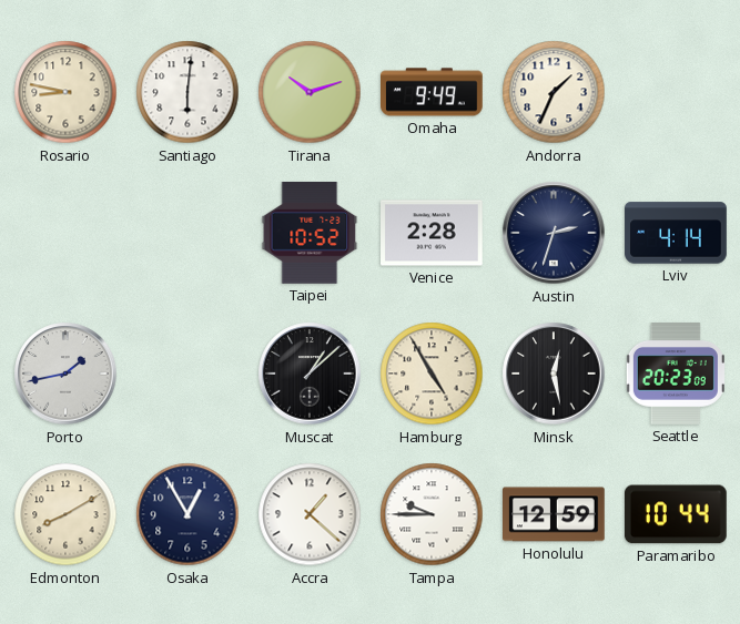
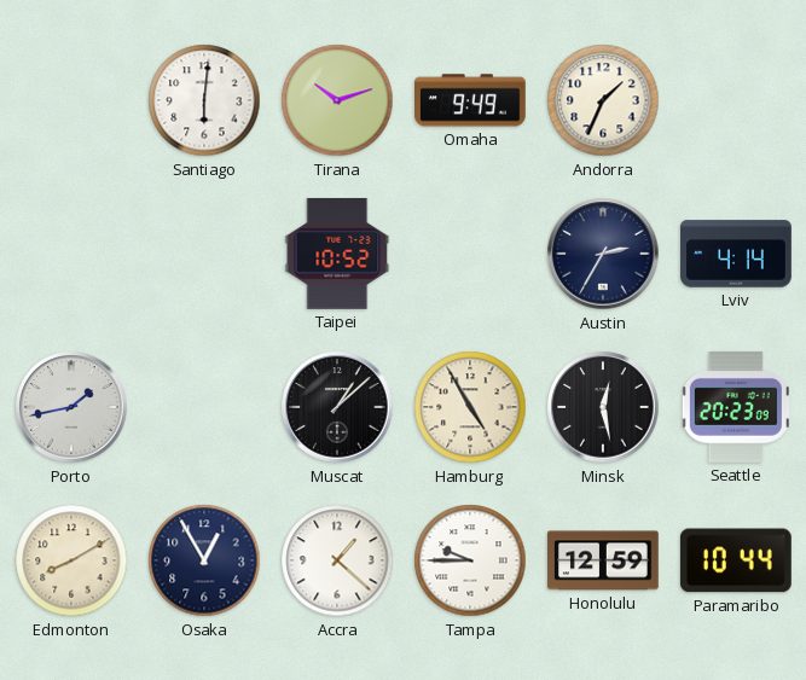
Rosario: 8:47 -> none
Venice: 2:28 -> none
Austin: 2:33 -> 2:35
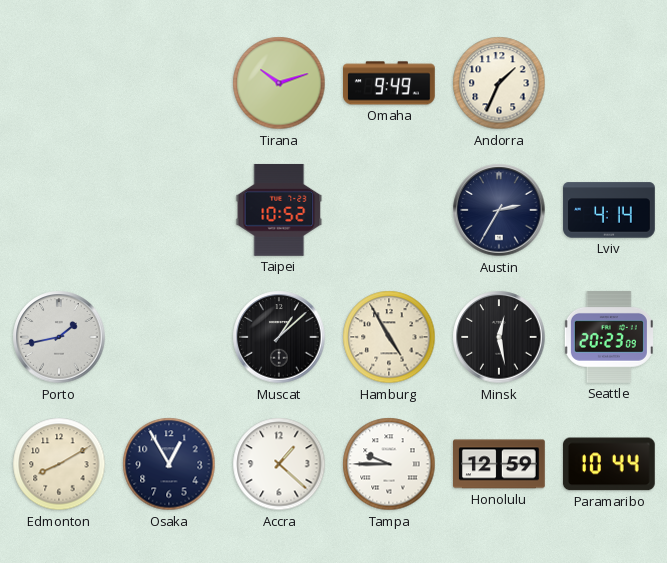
Santiago: 6:01 -> none
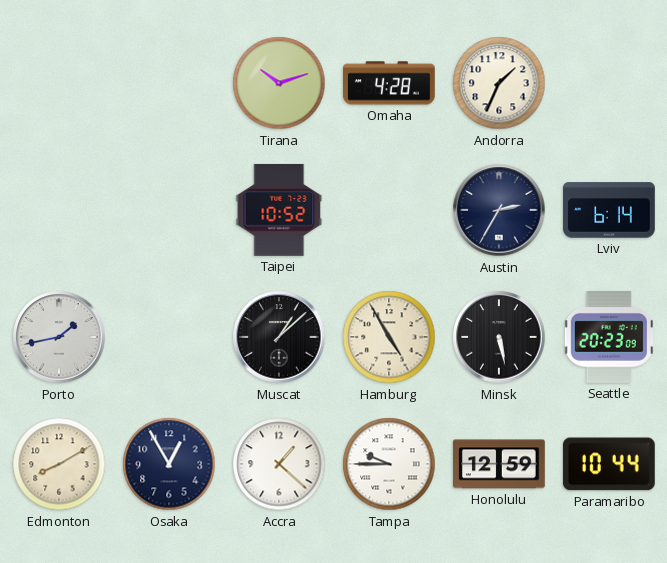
Omaha: 9:49 -> 4:28
Lviv: 4:14 -> 6:14
Minsk: 12:28 -> 5:28
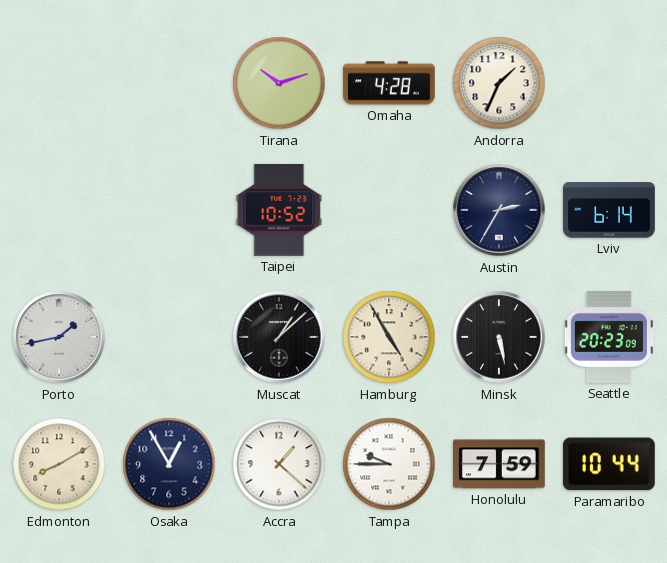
Honolulu: 12:59 -> 7:59
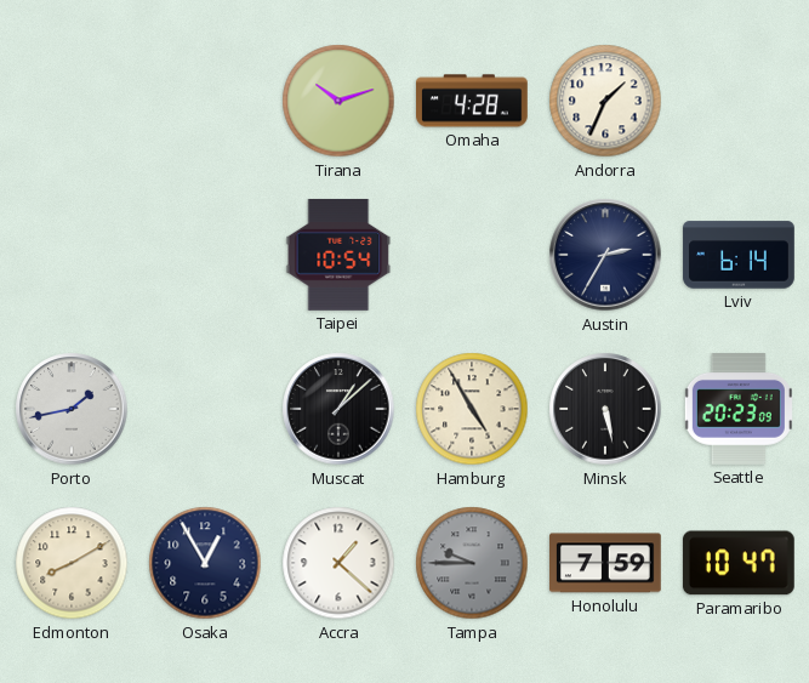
Taipei: 10:52 -> 10:54
Tampa dial: white -> grey
Paramaribo: 10:44 -> 10:47
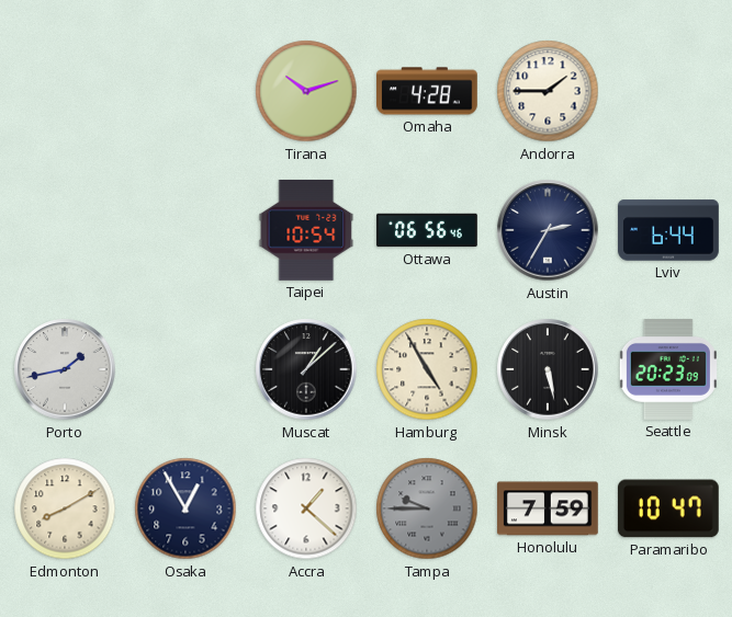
Andorra: 1:34 -> 1:45
Ottawa: none -> 06:56
Lviv: 6:14 -> 6:44
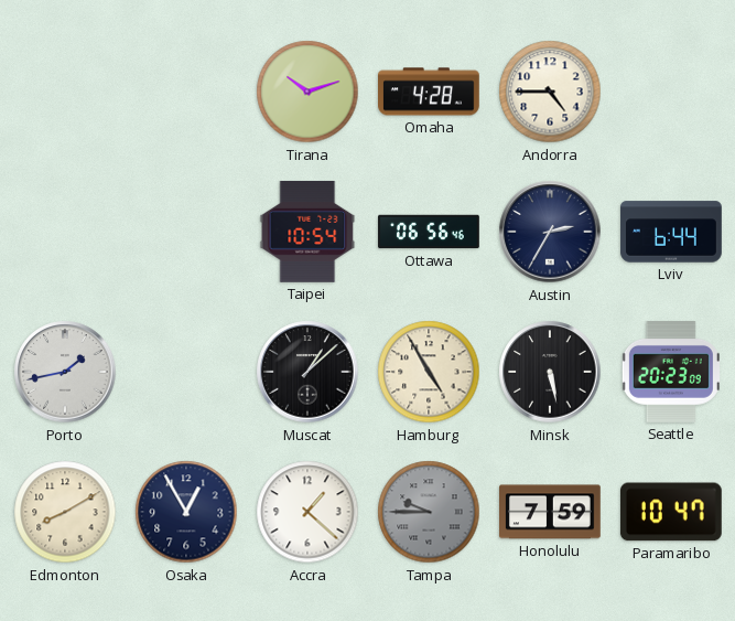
Andorra: 1:45 -> 4:45
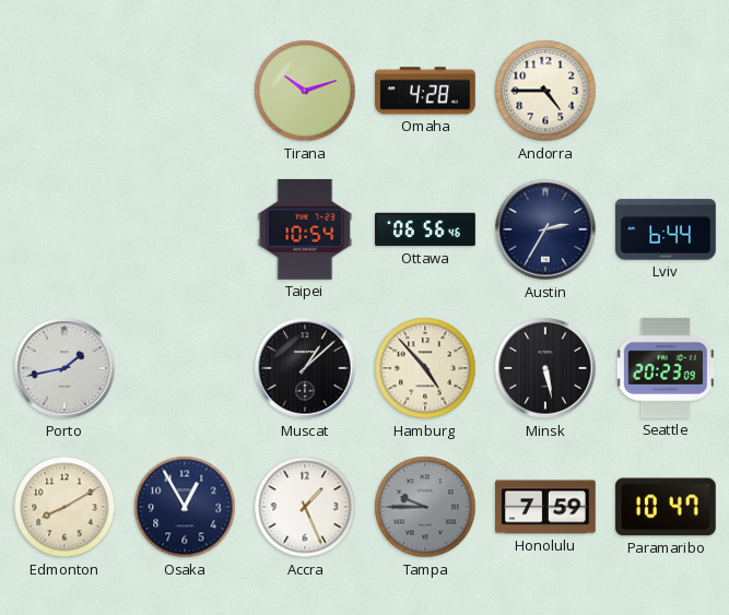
Hamburg: 4:55 -> 4:53
Accra: 1:22 -> 1:26
